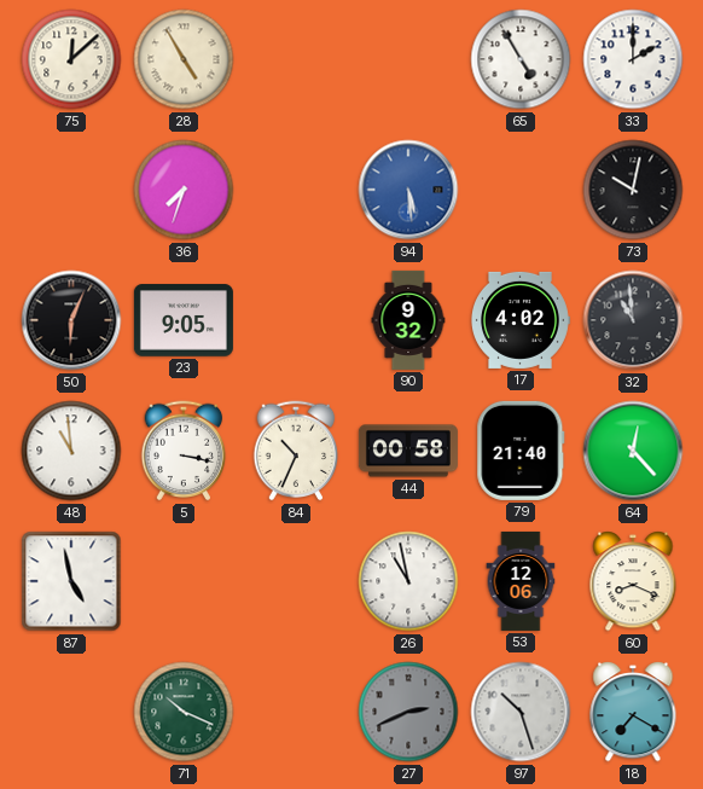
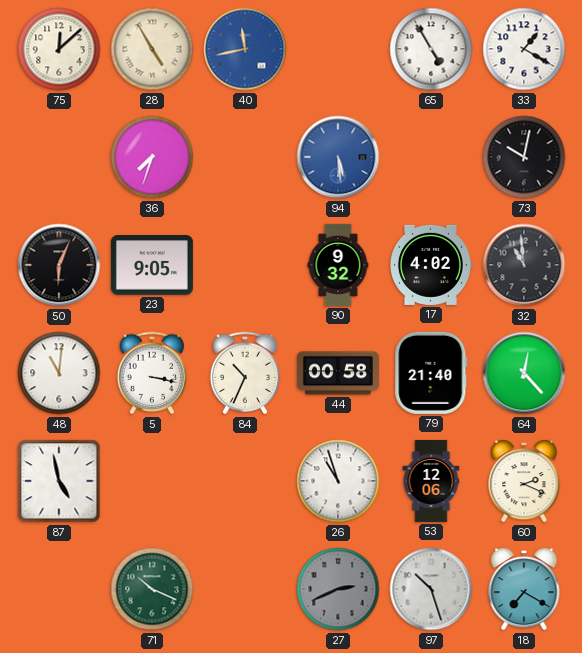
40: none -> 11:43
33: 2:00 -> 1:20
48: 10:59 -> 11:01
26: 10:58 -> 10:57
60: 8:19 -> 2:19
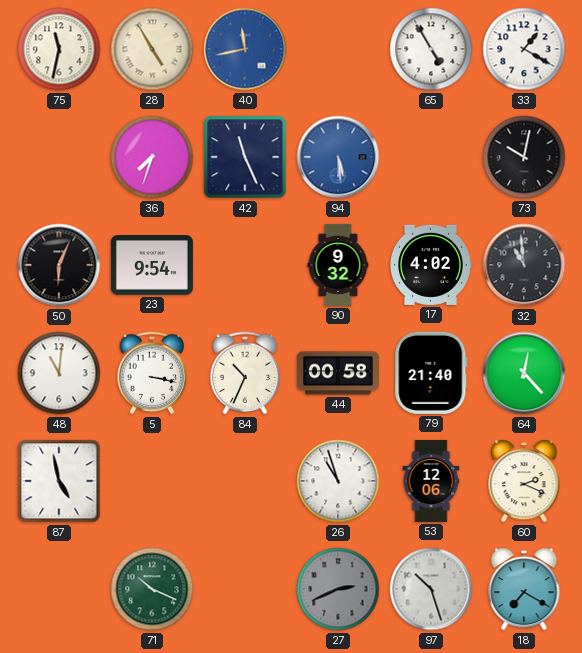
75: 12:08 -> 11:32
42: none -> 11:26
23: 9:05 -> 9:54
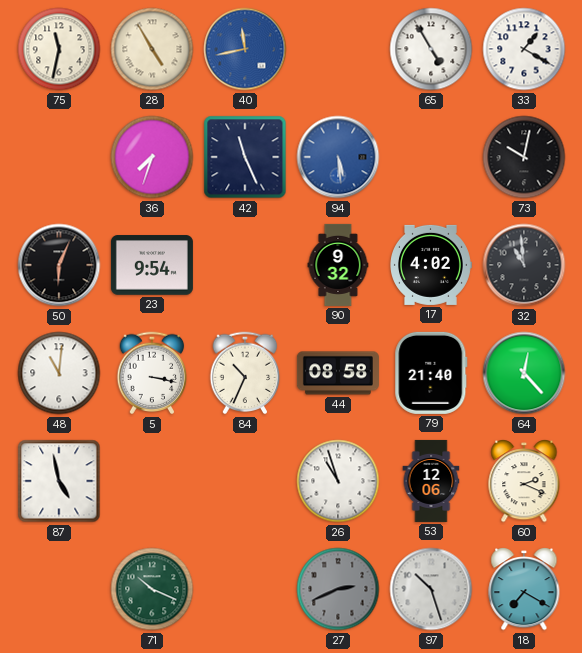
44: 00:58 -> 08:58
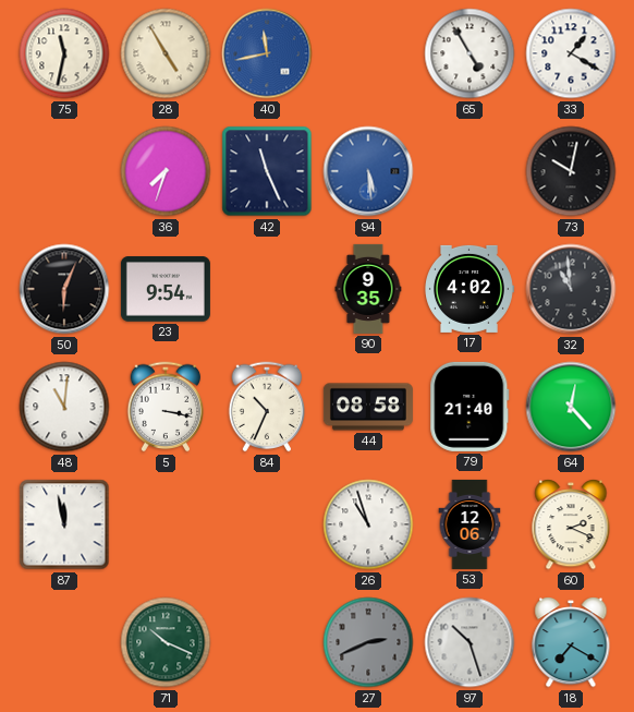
90: 9:32 -> 9:35
87: 4:58 -> 11:58
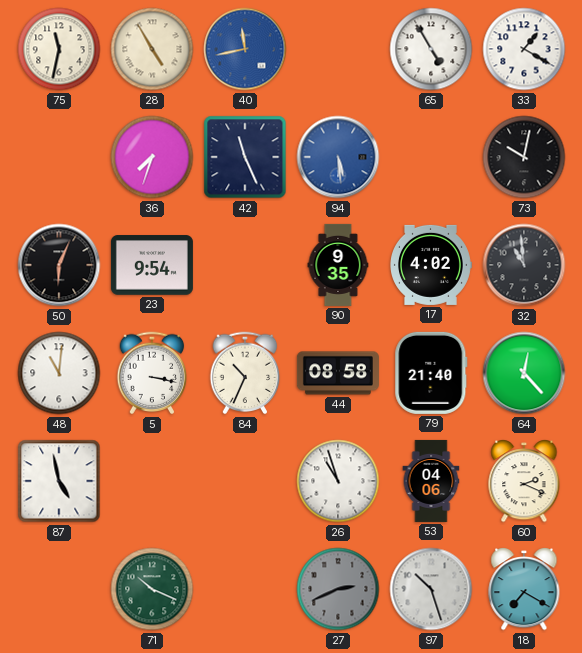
87: 11:58 -> 4:58
53: 12:06 -> 04:06
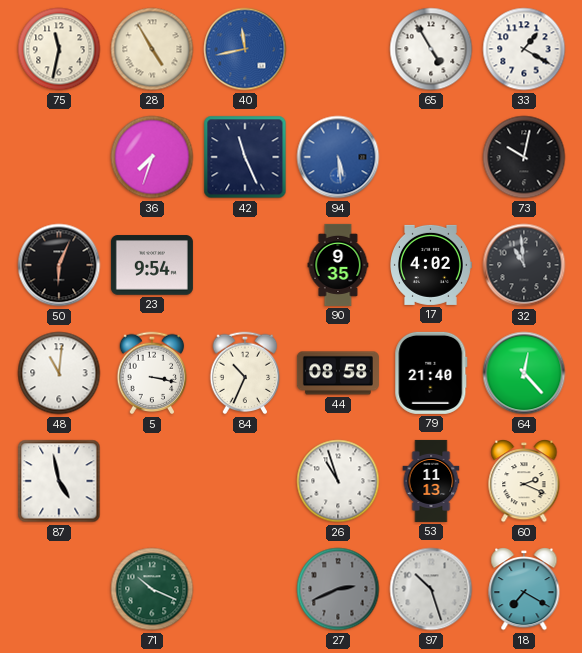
53: 04:06 -> 11:13
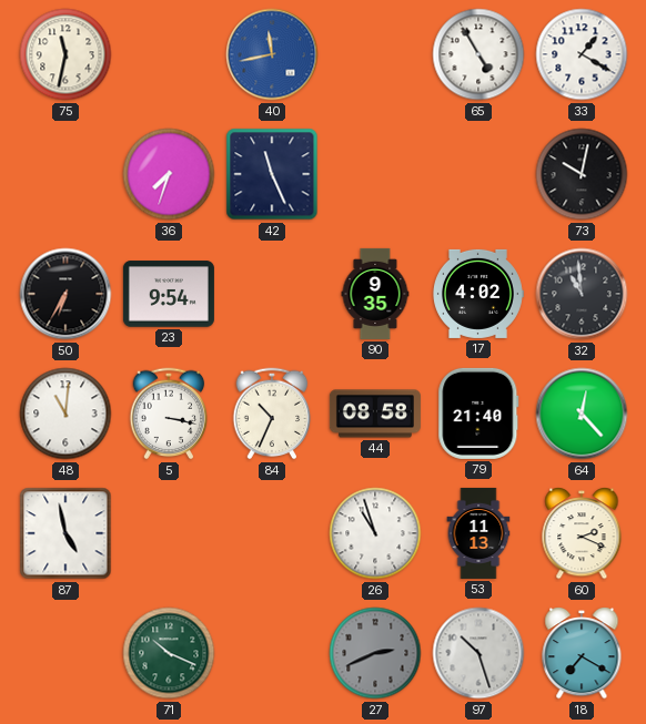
28: 4:55 -> none
94: 5:29 -> none
50: 6:04 -> 6:35
